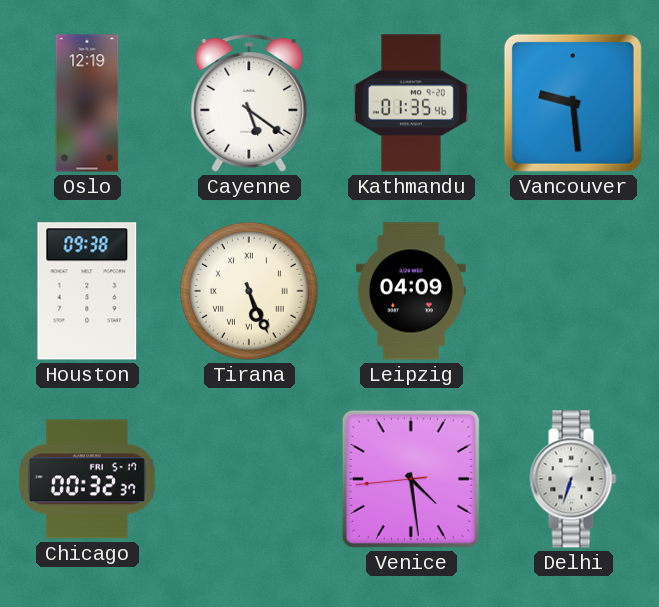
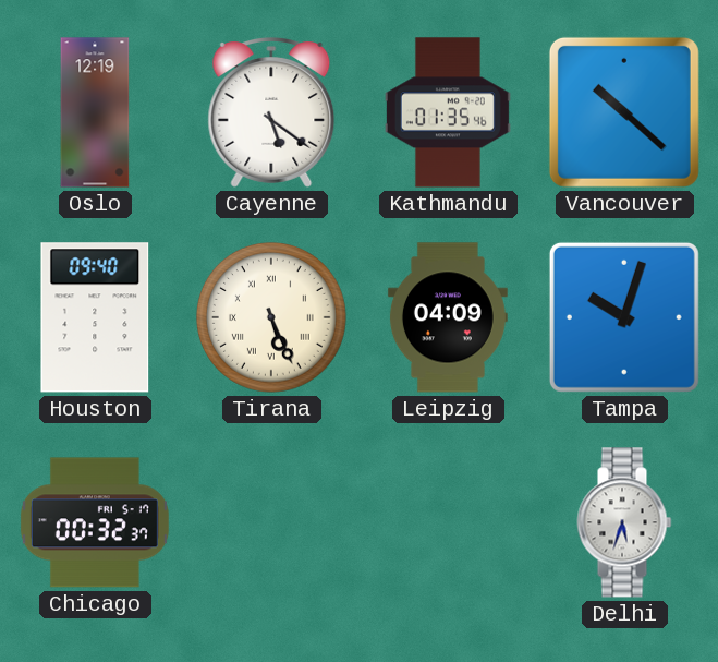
Vancouver: 9:29 -> 10:22
Houston: 09:38 -> 09:40
Tampa: none -> 10:03
Venice: 4:28 -> none
Delhi: 6:33 -> 5:33
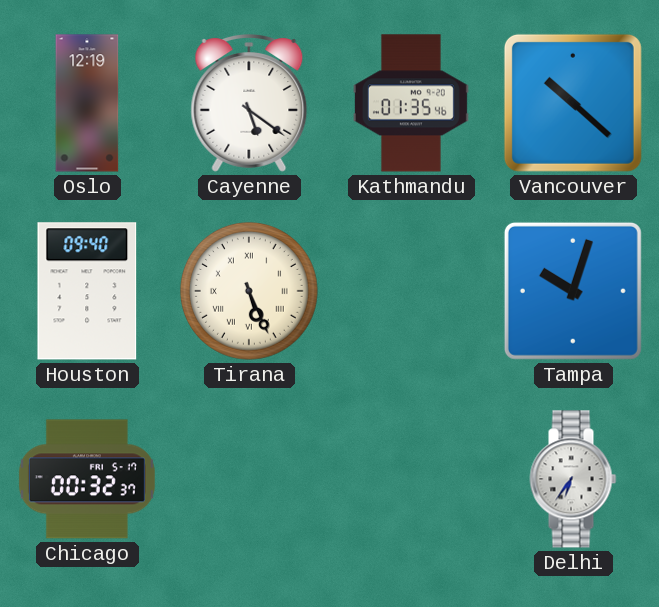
Leipzig: 04:09 -> none
Delhi: 5:33 -> 6:36
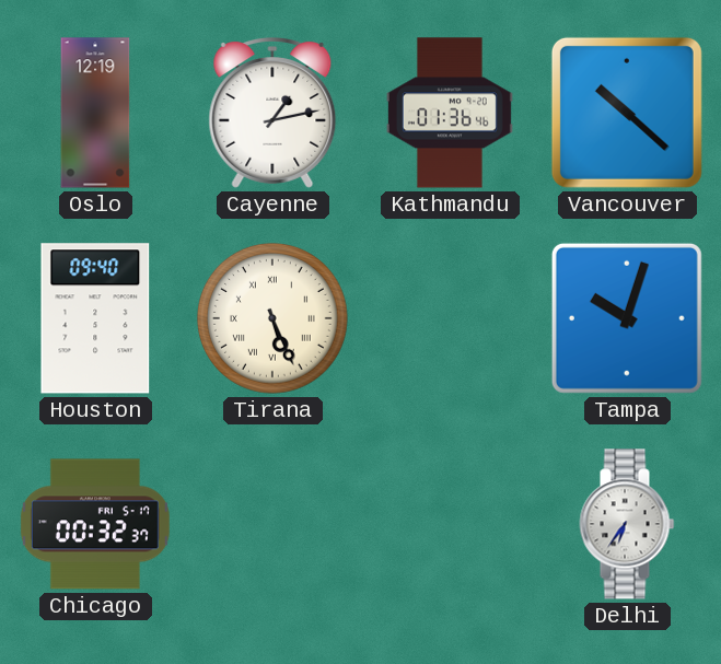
Cayenne: 5:21 -> 1:13
Kathmandu: 01:35 -> 01:36
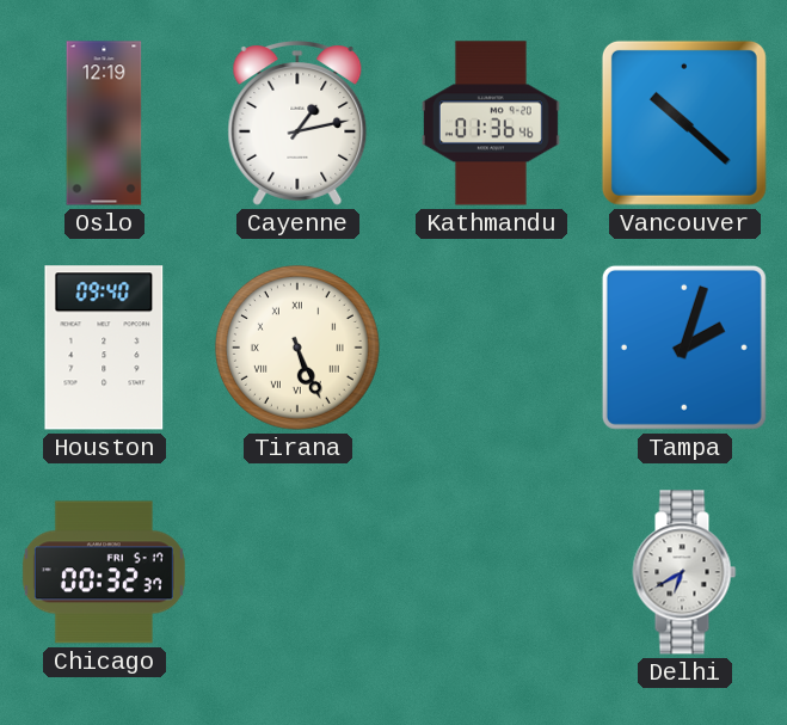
Tampa: 10:03 -> 2:03
Delhi: 6:36 -> 6:40
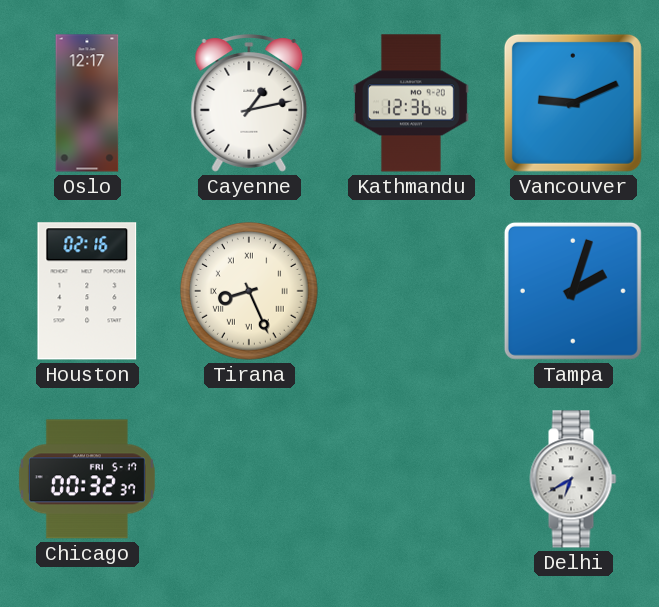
Oslo: 12:19 -> 12:17
Kathmandu: 01:36 -> 12:36
Vancouver: 10:22 -> 9:11
Houston: 09:40 -> 02:16
Tirana: 5:26 -> 8:26
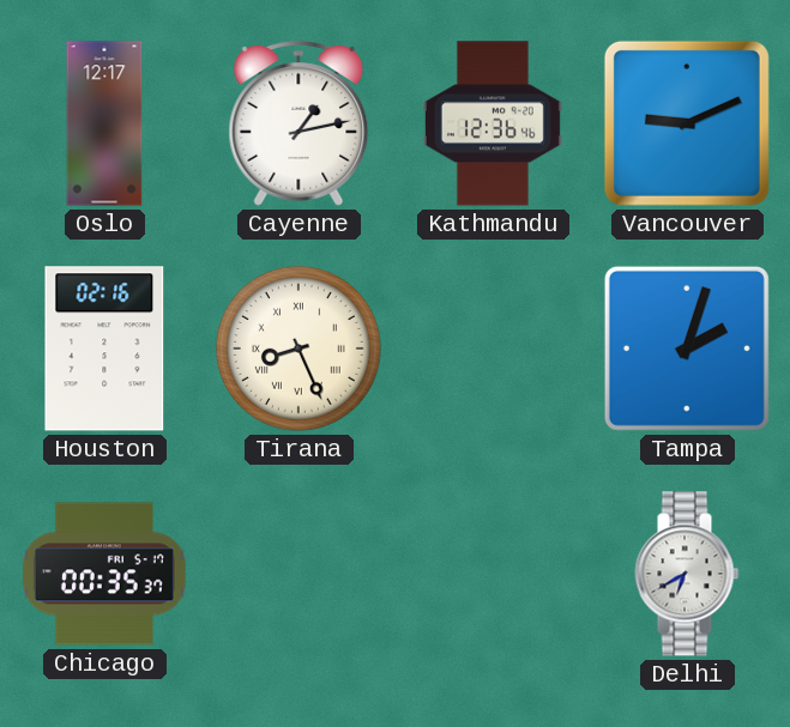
Chicago: 00:32 -> 00:35
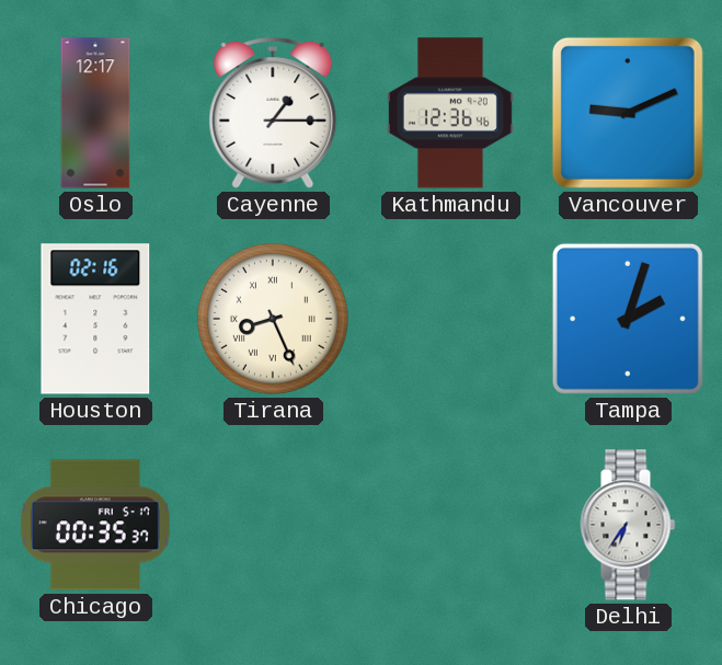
Cayenne: 1:13 -> 1:15
Delhi: 6:40 -> 6:36
